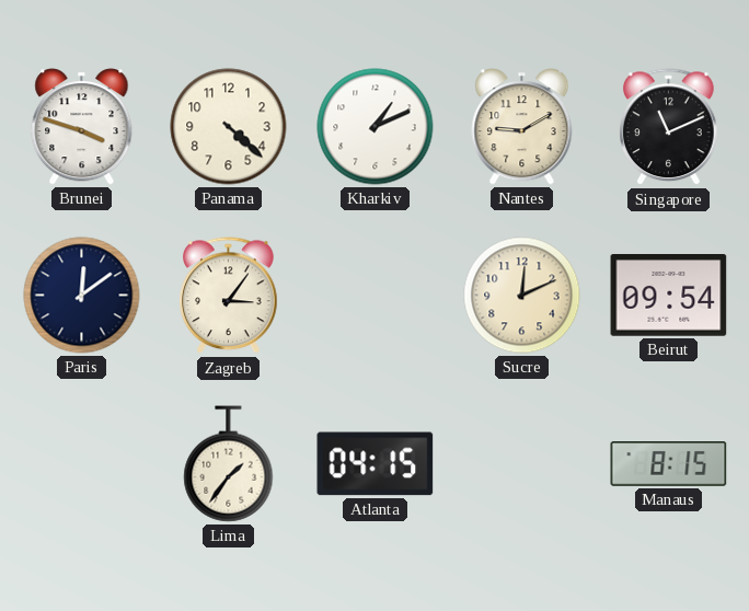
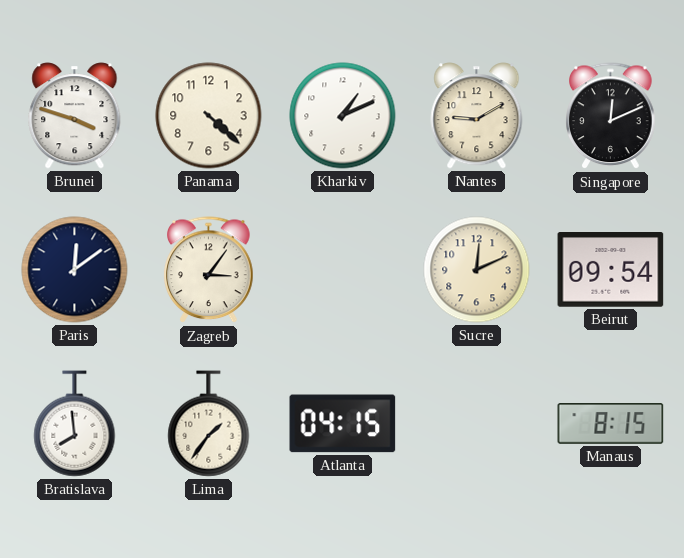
Singapore: 11:11 -> 12:11
Bratislava: none -> 7:59
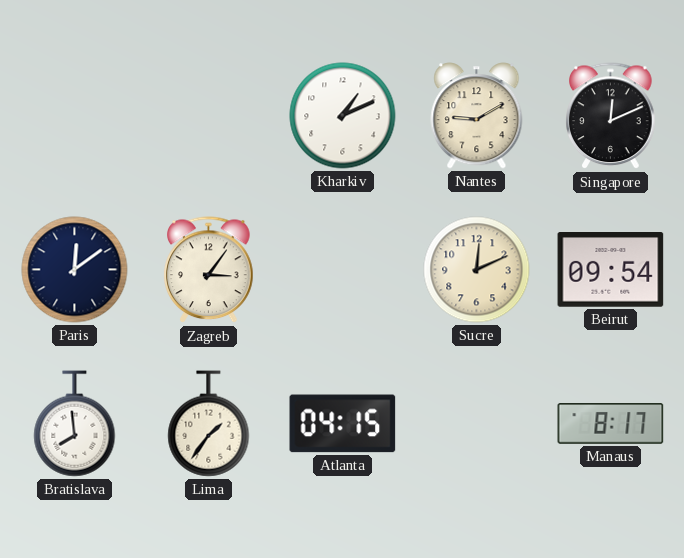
Brunei: 3:48 -> none
Panama: 4:22 -> none
Manaus: 8:15 -> 8:17
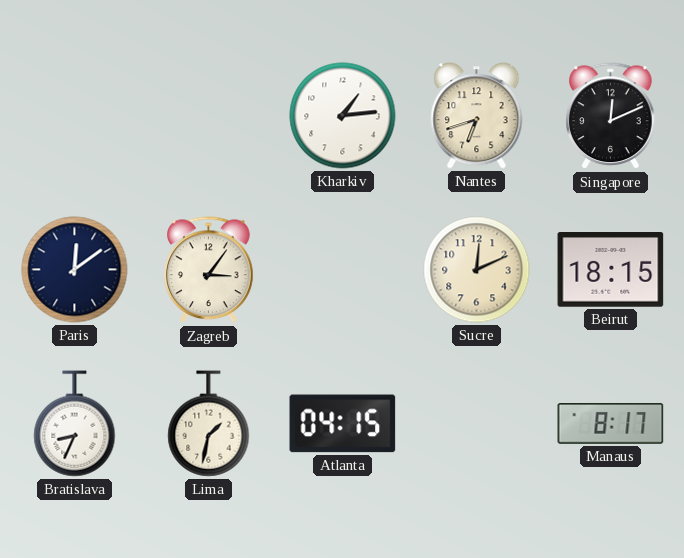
Kharkiv: 1:11 -> 1:14
Nantes: 9:10 -> 6:42
Beirut: 09:54 -> 18:15
Bratislava: 7:59 -> 8:34
Lima: 1:36 -> 1:32
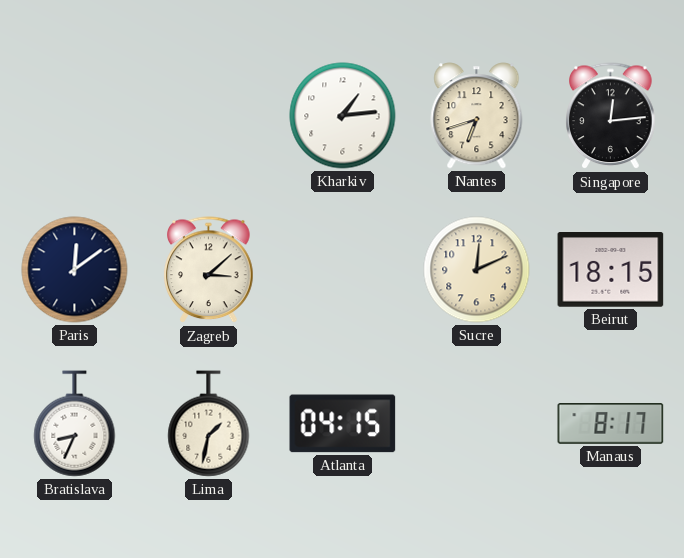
Singapore: 12:11 -> 12:14
Zagreb: 3:06 -> 3:08
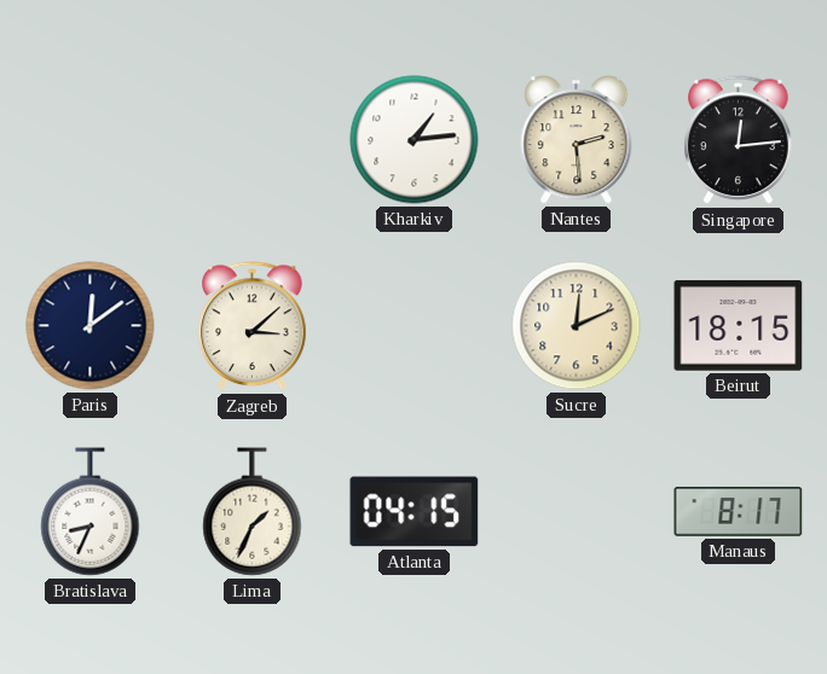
Nantes: 6:42 -> 2:29
Lima: 1:32 -> 1:34
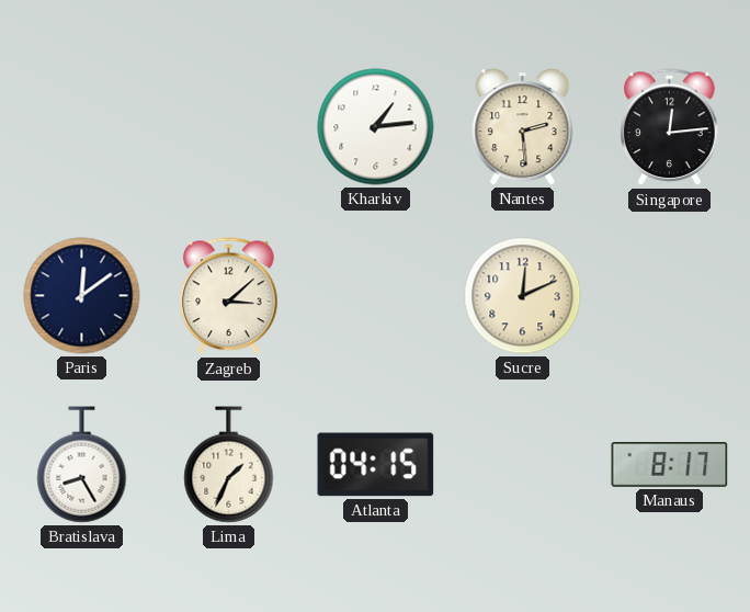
Beirut: 18:15 -> none
Bratislava: 8:34 -> 8:25
